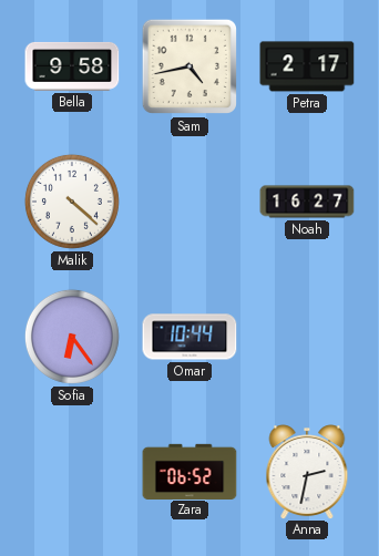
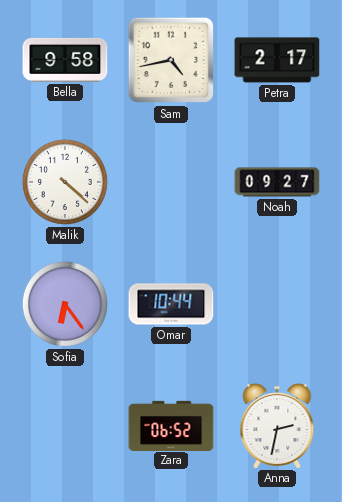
Noah: 16:27 -> 09:27
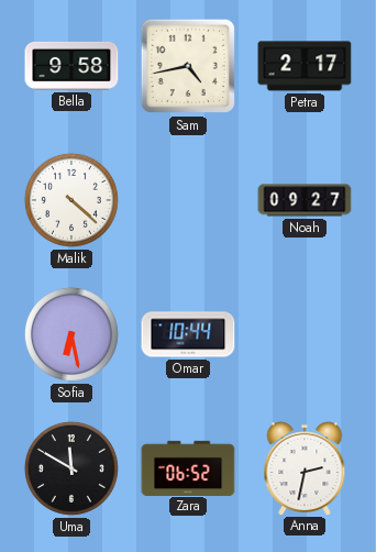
Sofia: 6:24 -> 6:28
Uma: none -> 11:50
